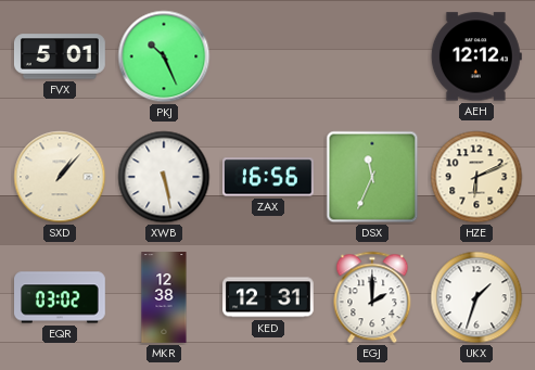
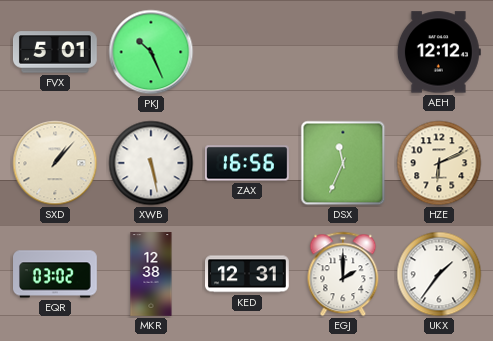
UKX: 1:33 -> 1:36
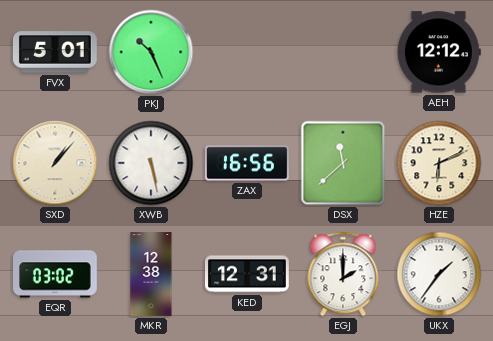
DSX: 11:34 -> 11:38
